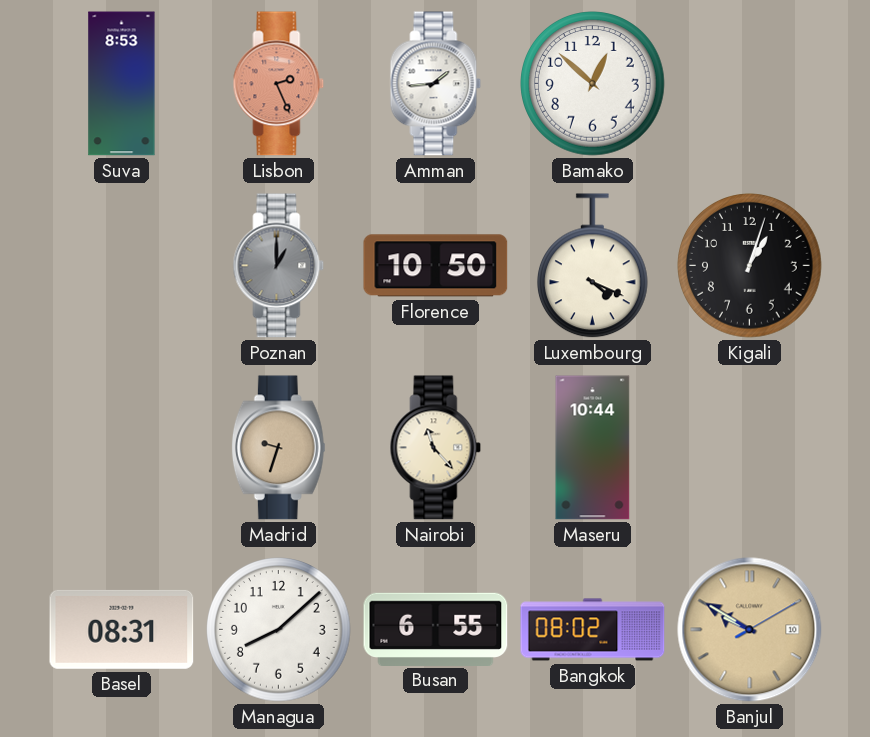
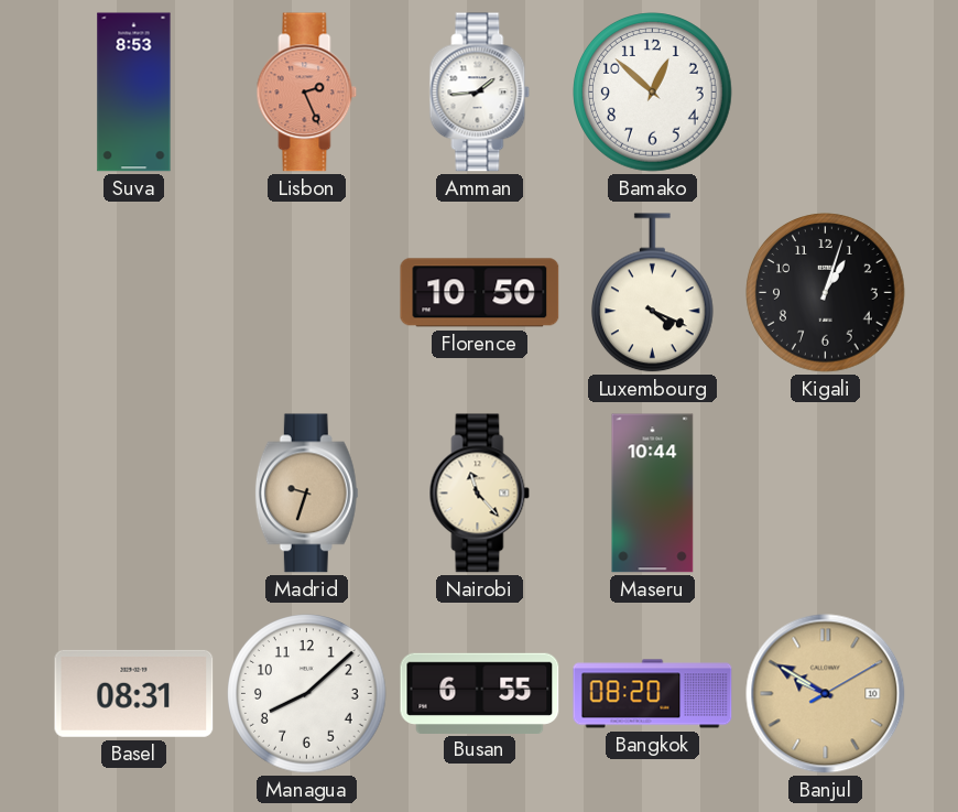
Poznan: 1:00 -> none
Bangkok: 08:02 -> 08:20
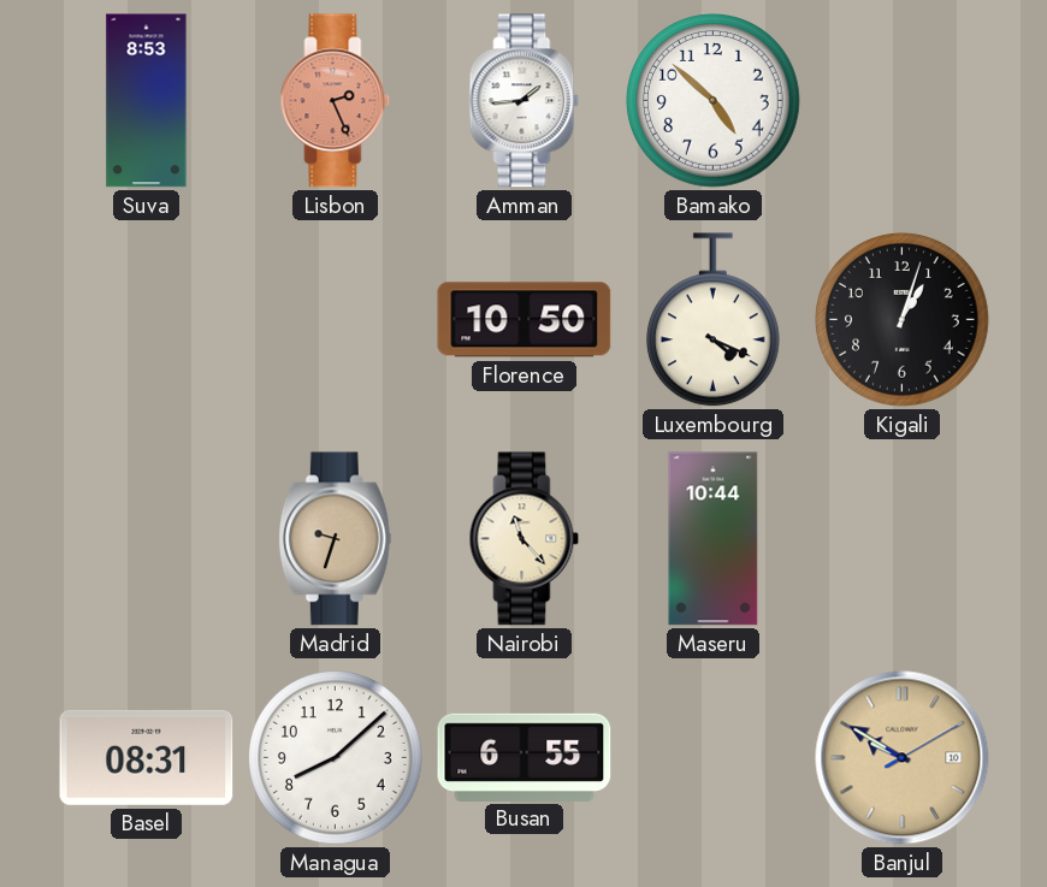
Bamako: 12:52 -> 4:52
Bangkok: 08:20 -> none
